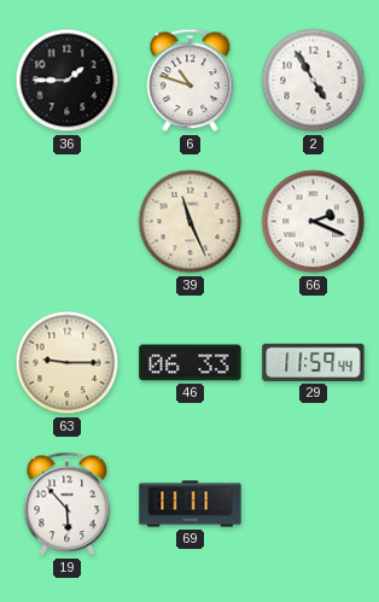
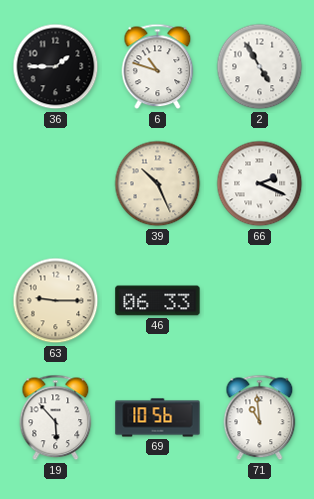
39: 11:26 -> 10:26
29: 11:59 -> none
69: 11:11 -> 10:56
71: none -> 10:59
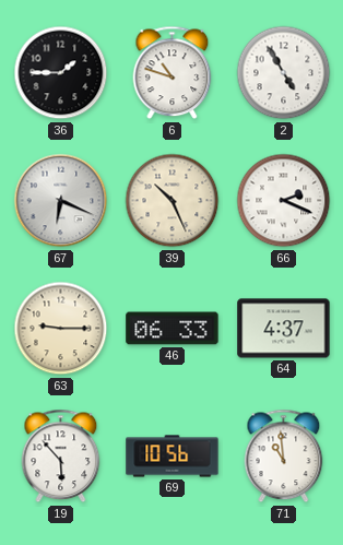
67: none -> 6:19
64: none -> 4:37
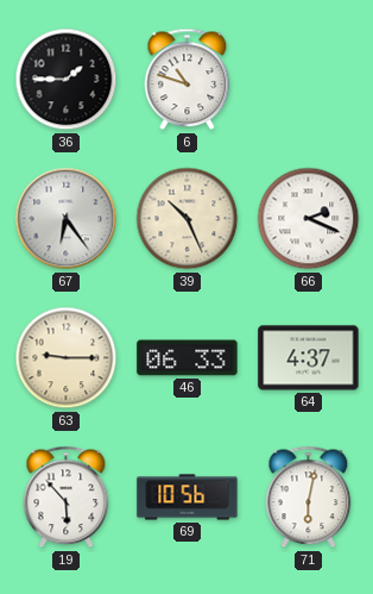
2: 4:55 -> none
67: 6:19 -> 6:24
71: 10:59 -> 6:02
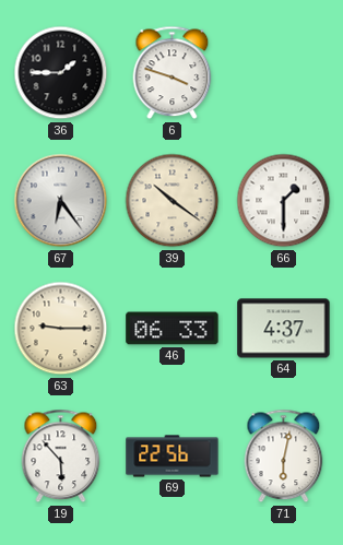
6: 10:48 -> 3:48
39: 10:26 -> 10:21
66: 2:19 -> 1:30
69: 10:56 -> 22:56
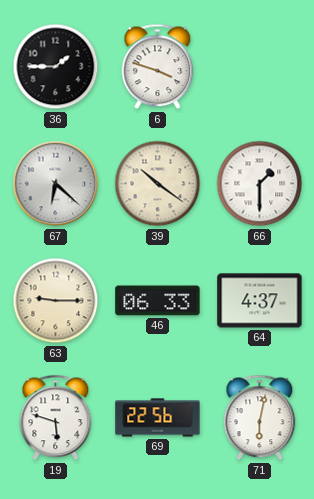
67: 6:24 -> 6:22
19: 5:53 -> 5:48
